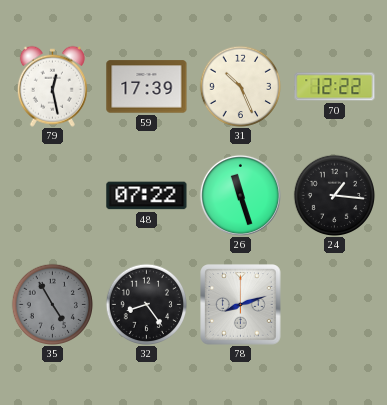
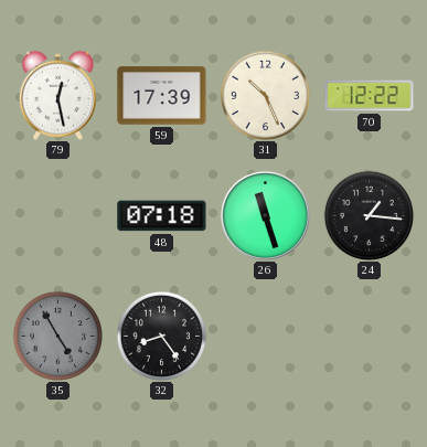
48: 07:22 -> 07:18
78: 8:12 -> none
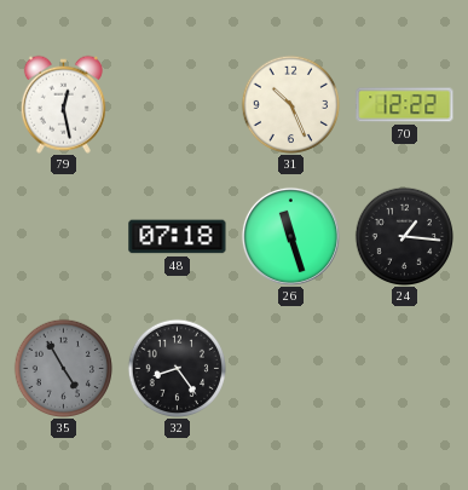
59: 17:39 -> none
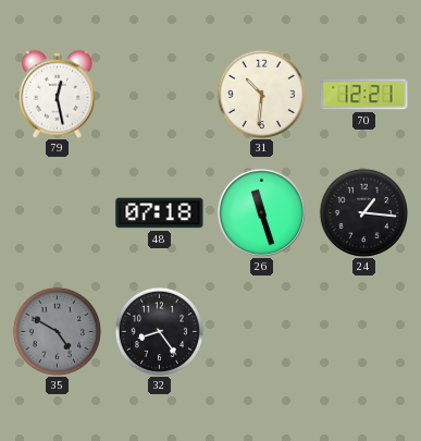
31: 10:26 -> 10:31
70: 12:22 -> 12:21
35: 4:55 -> 4:50
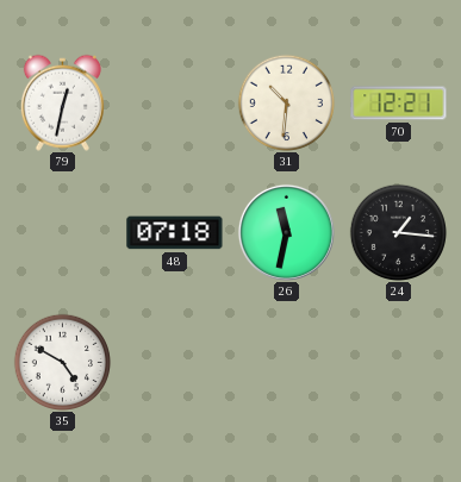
79: 12:28 -> 12:32
26: 11:27 -> 11:32
35 dial: grey -> white
32: 8:24 -> none
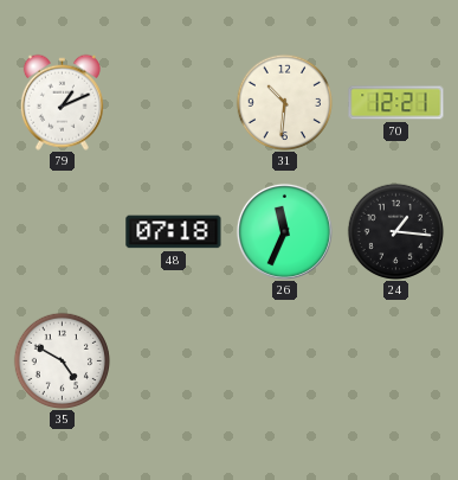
79: 12:32 -> 1:11
26: 11:32 -> 11:34
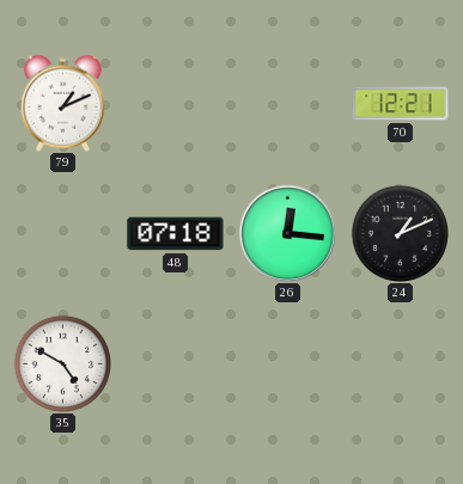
31: 10:31 -> none
26: 11:34 -> 12:16
24: 1:16 -> 1:11
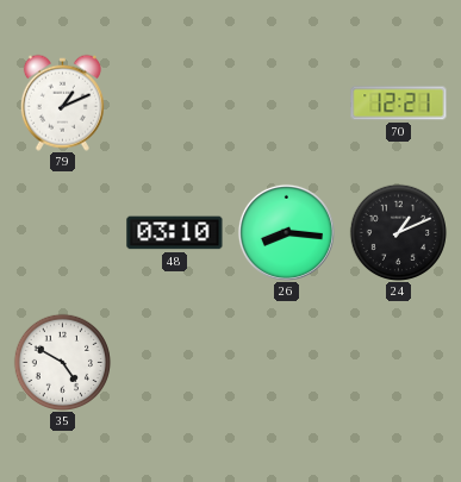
48: 07:18 -> 03:10
26: 12:16 -> 8:16
